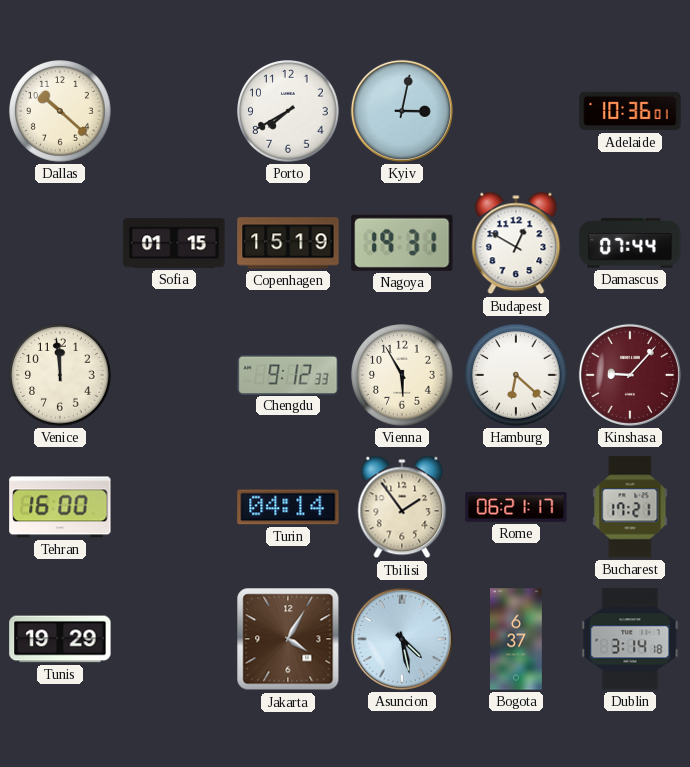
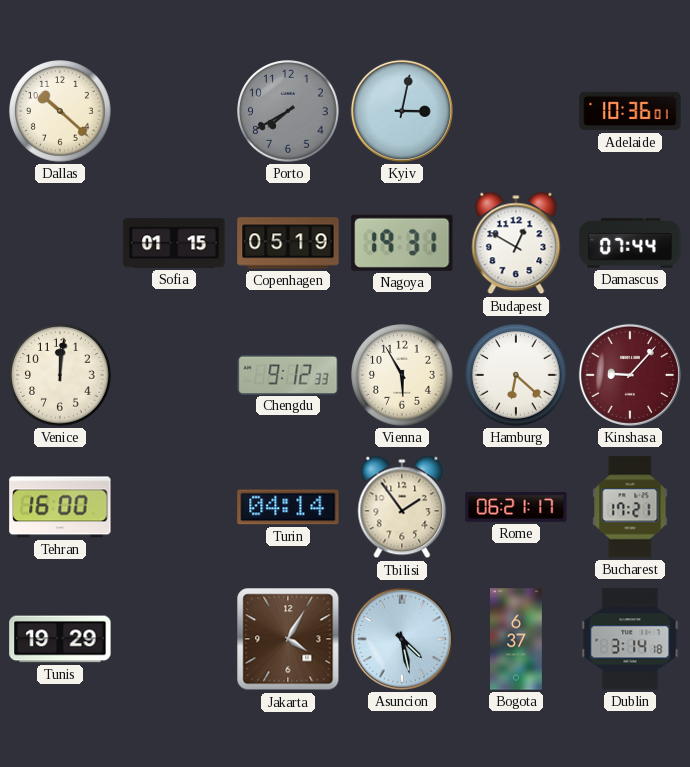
Porto dial: white -> grey
Copenhagen: 15:19 -> 05:19
Venice: 11:59 -> 12:01
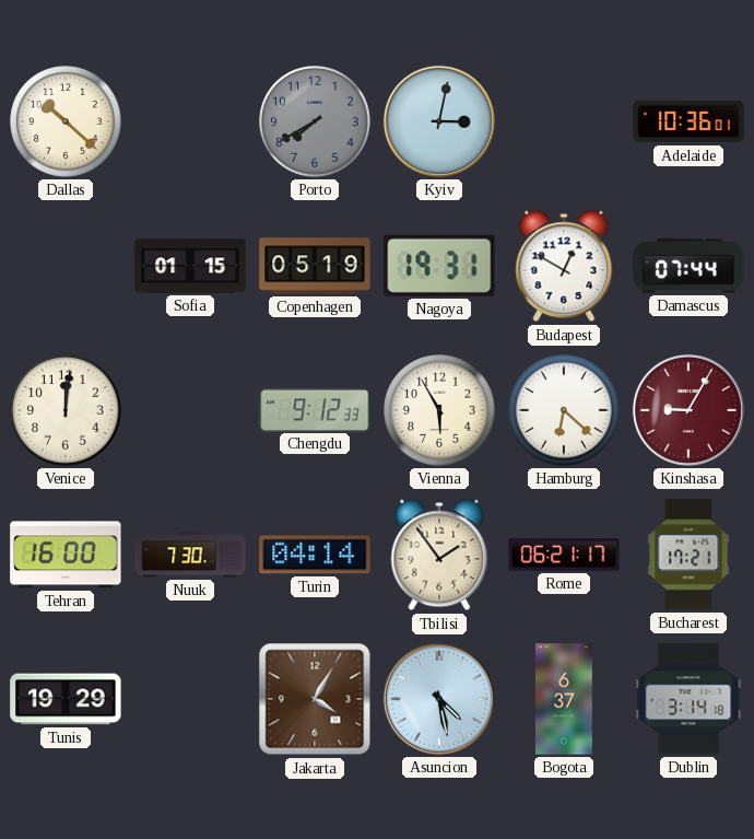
Kinshasa: 9:07 -> 9:05
Nuuk: none -> 7:30
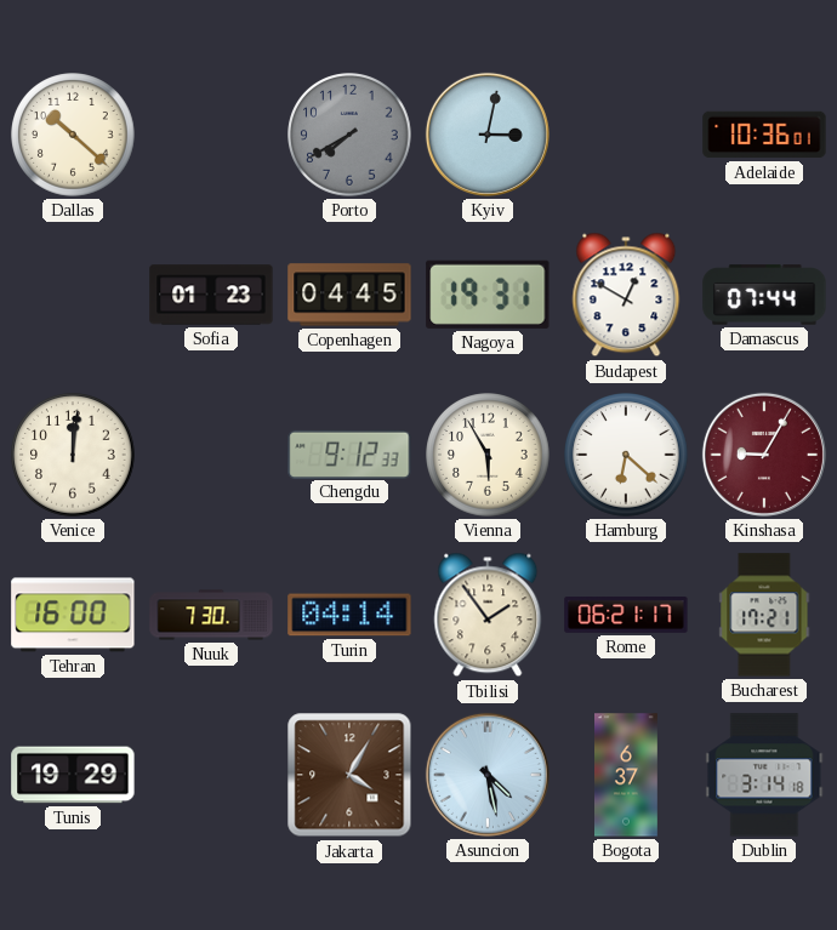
Sofia: 01:15 -> 01:23
Copenhagen: 05:19 -> 04:45
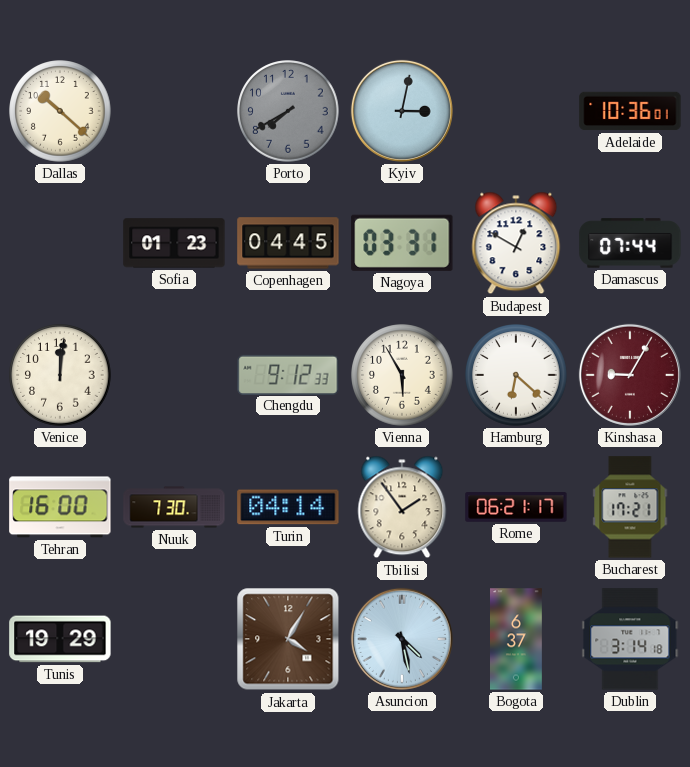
Nagoya: 19:31 -> 03:31
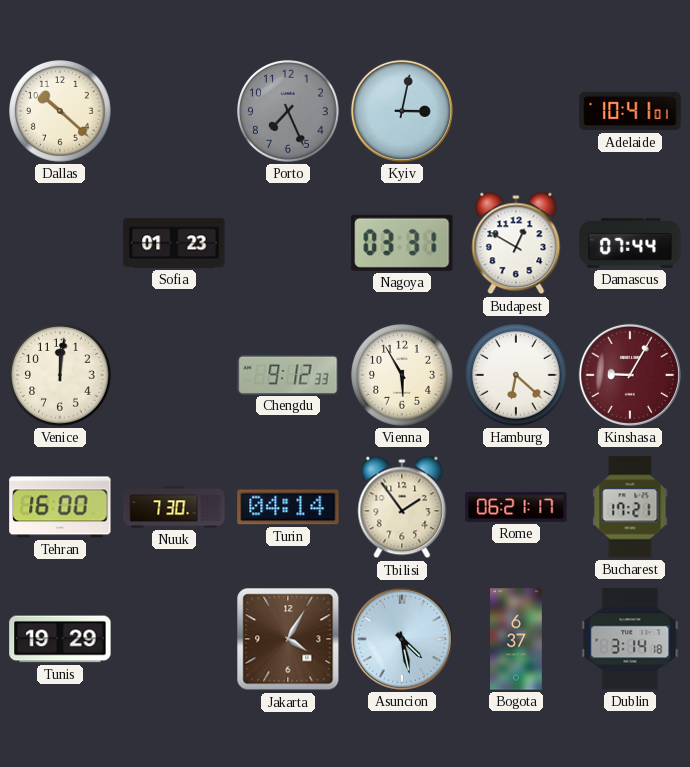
Porto: 7:40 -> 7:26
Adelaide: 10:36 -> 10:41
Copenhagen: 04:45 -> none
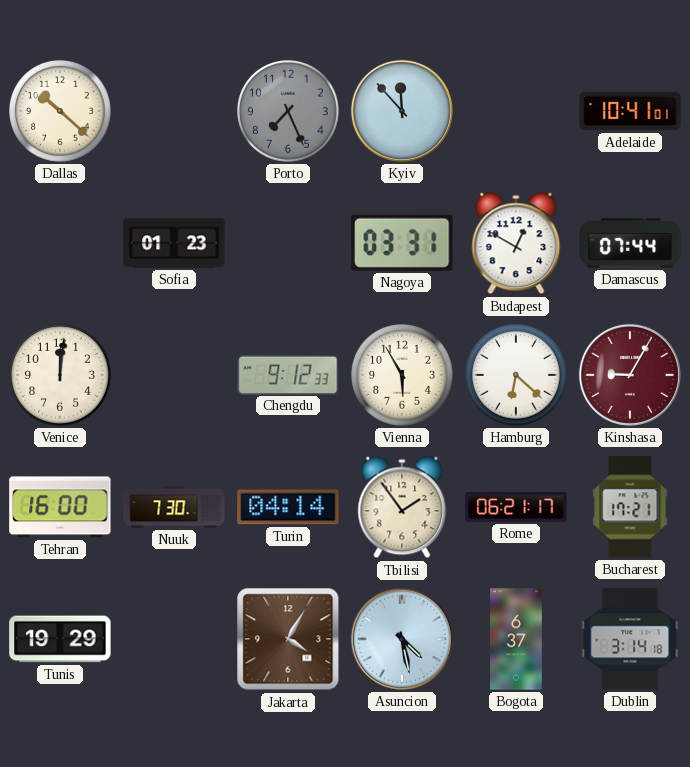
Kyiv: 3:02 -> 11:53
